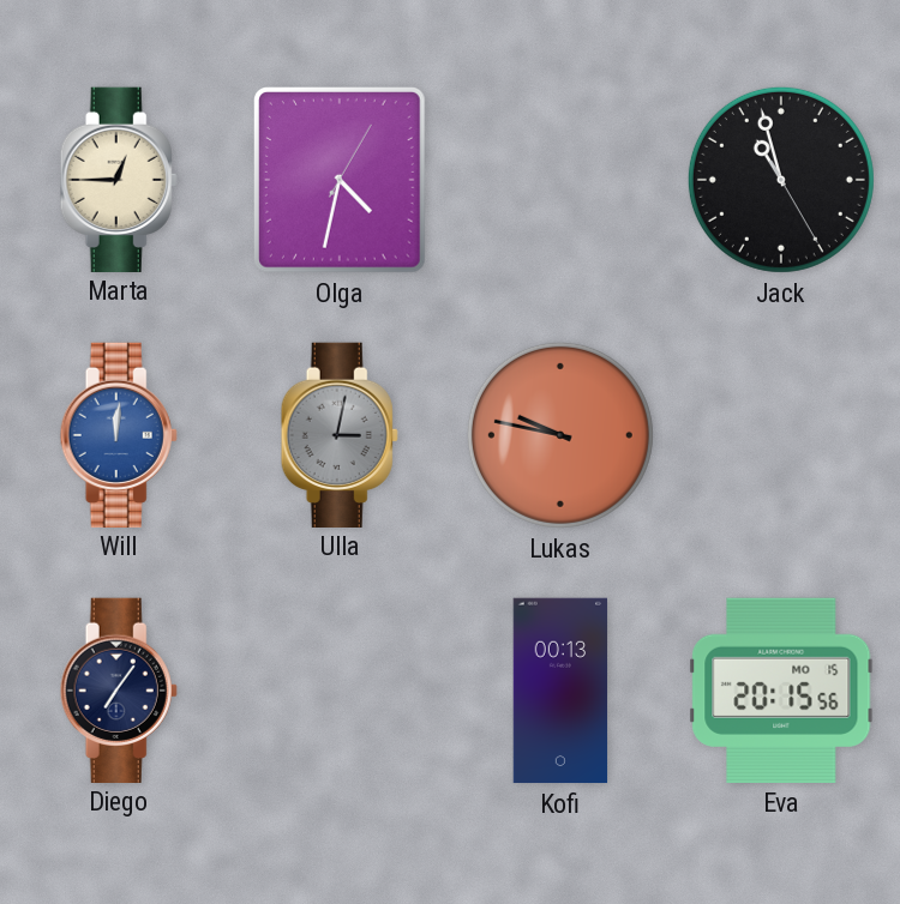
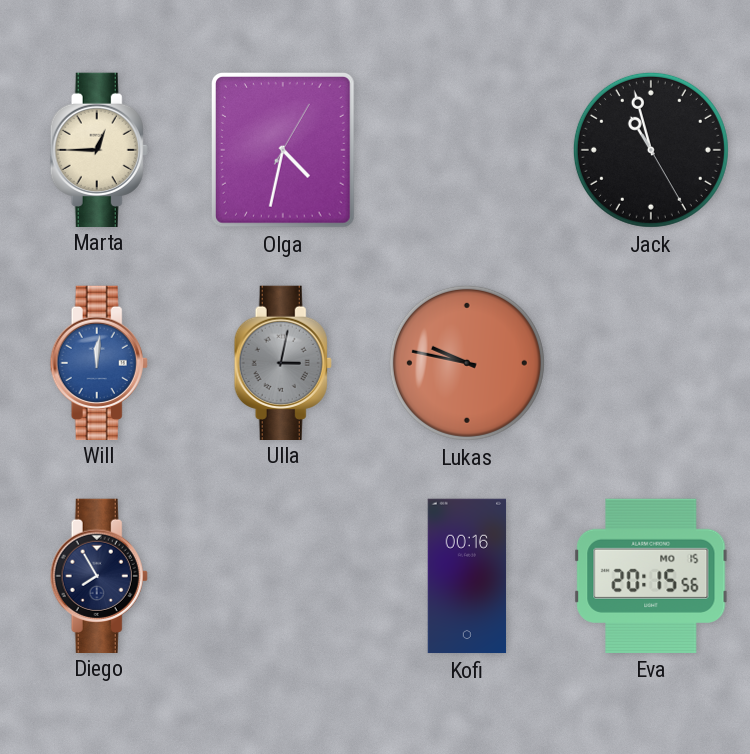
Diego: 7:06 -> 7:55
Kofi: 00:13 -> 00:16
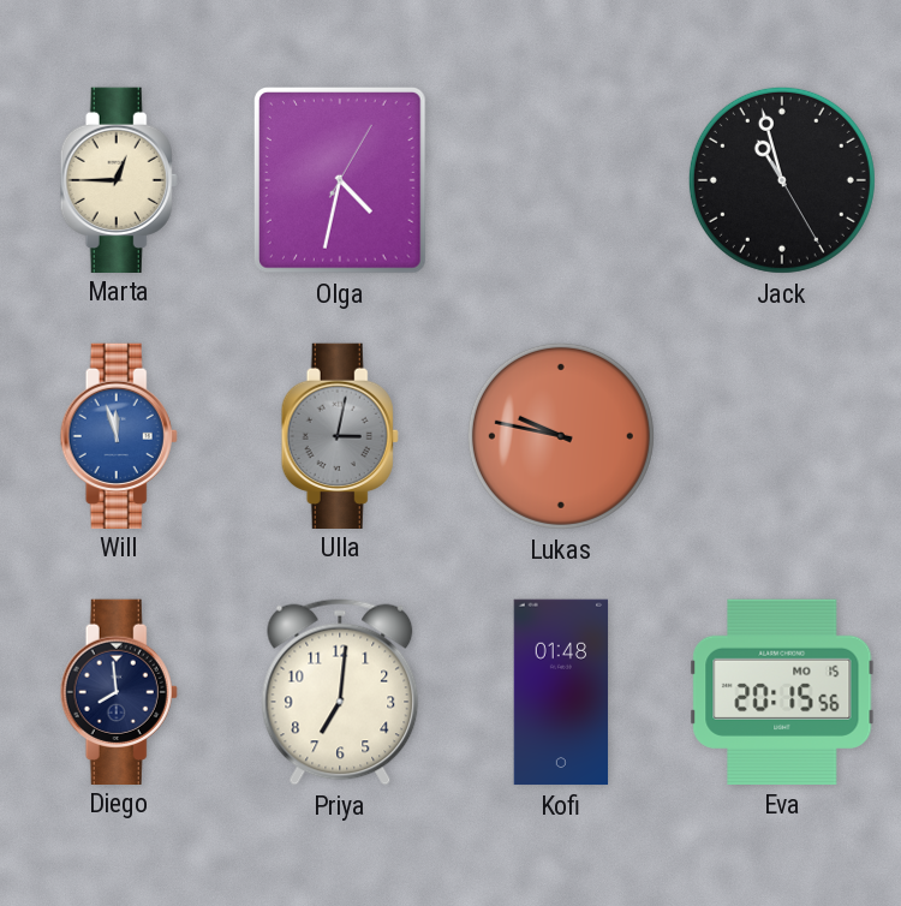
Will: 12:01 -> 11:57
Diego: 7:55 -> 7:59
Priya: none -> 7:01
Kofi: 00:16 -> 01:48
